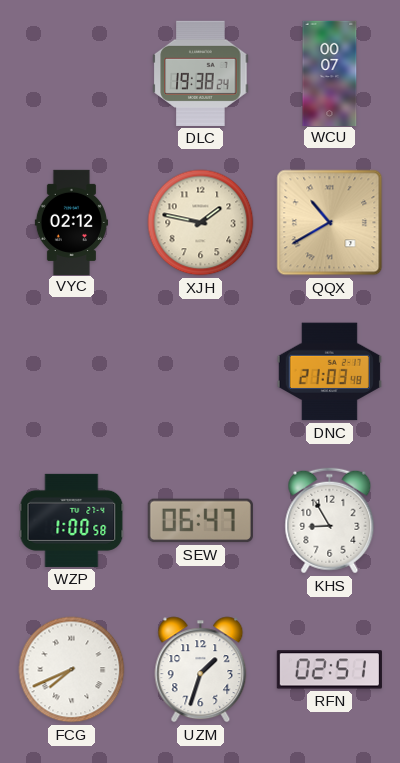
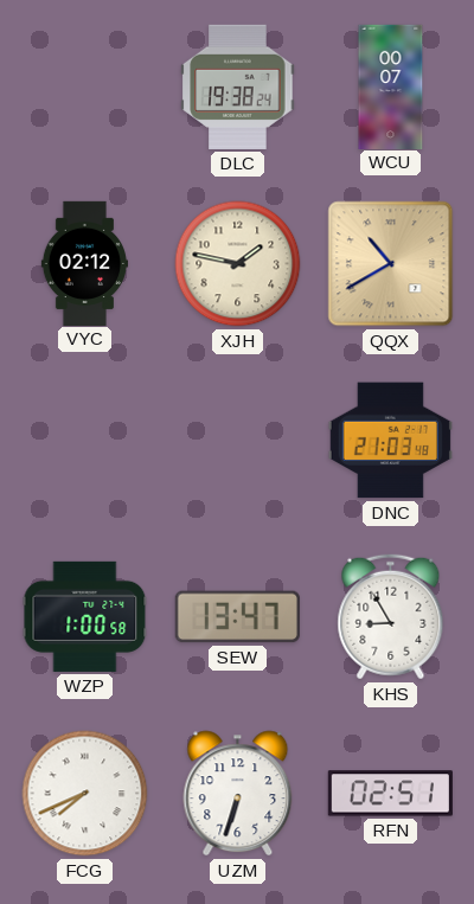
SEW: 06:47 -> 13:47
UZM: 1:33 -> 6:33
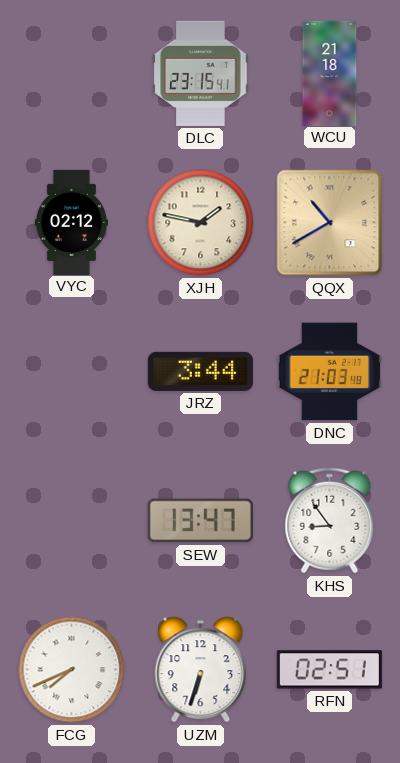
DLC: 19:38 -> 23:15
WCU: 00:07 -> 21:18
JRZ: none -> 3:44
WZP: 1:00 -> none
KHS: 8:55 -> 8:54
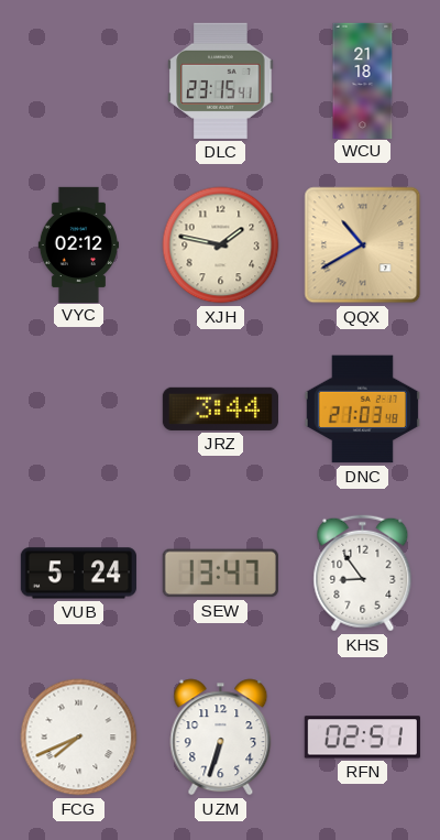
VUB: none -> 5:24
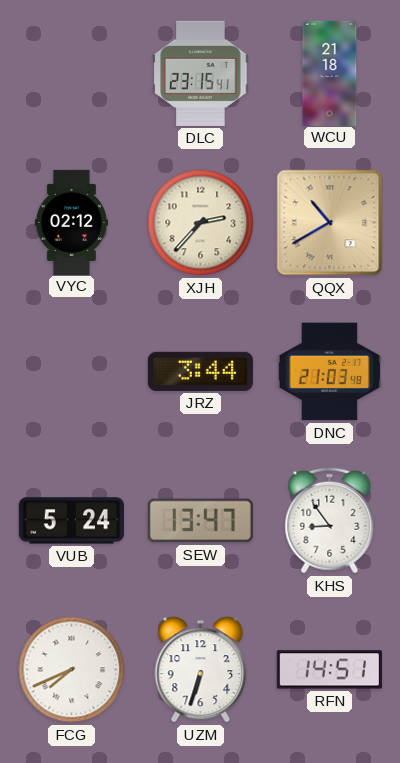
XJH: 1:47 -> 2:37
RFN: 02:51 -> 14:51
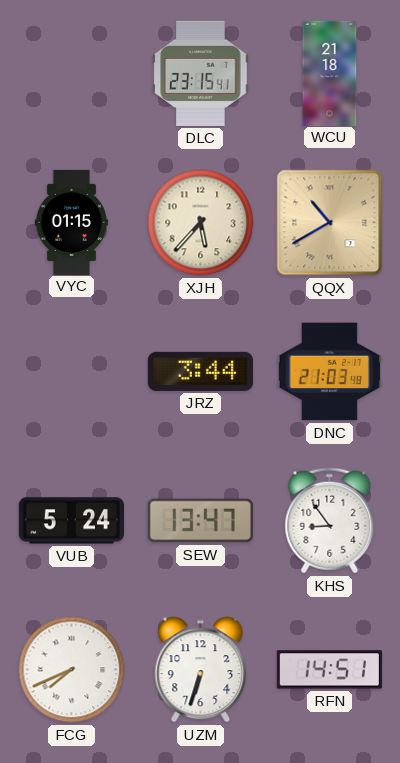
VYC: 02:12 -> 01:15
XJH: 2:37 -> 5:37
